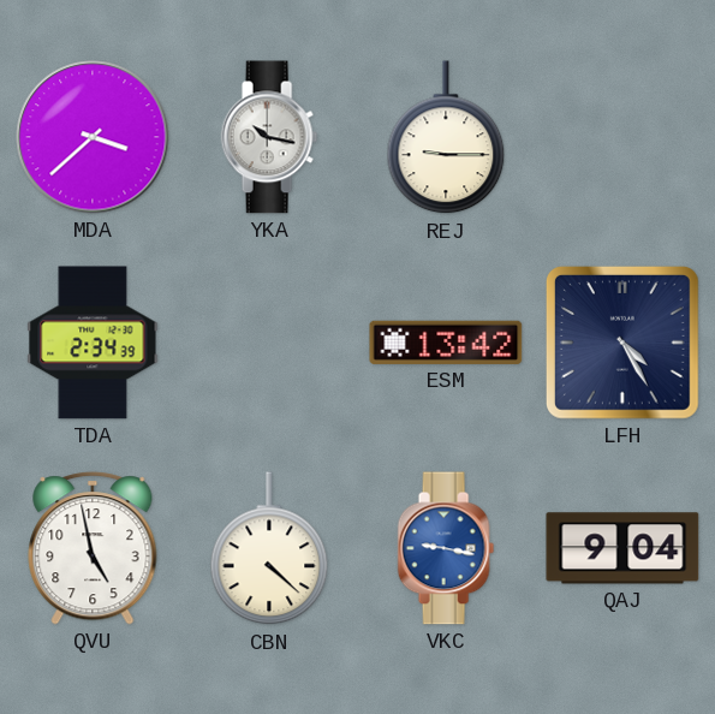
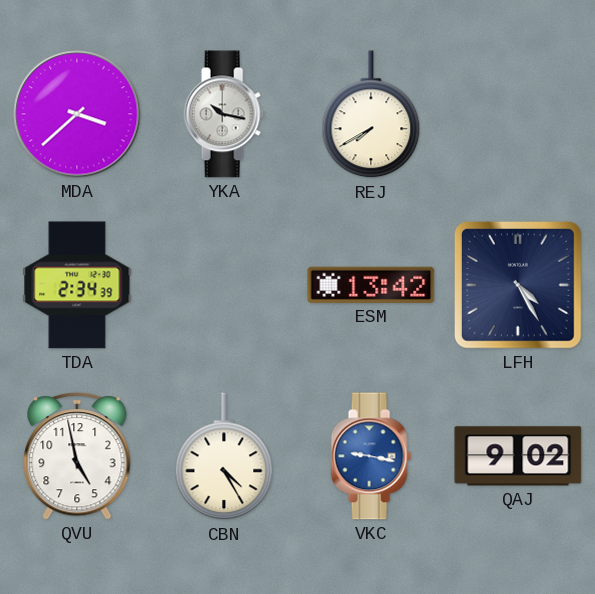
REJ: 9:15 -> 7:40
CBN: 4:22 -> 4:25
QAJ: 9:04 -> 9:02
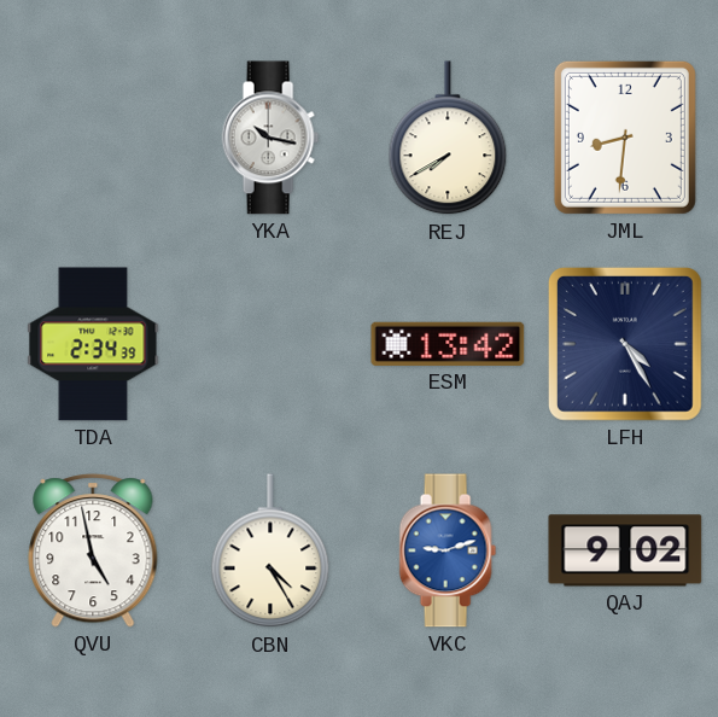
MDA: 3:38 -> none
JML: none -> 8:31
VKC: 9:17 -> 9:12
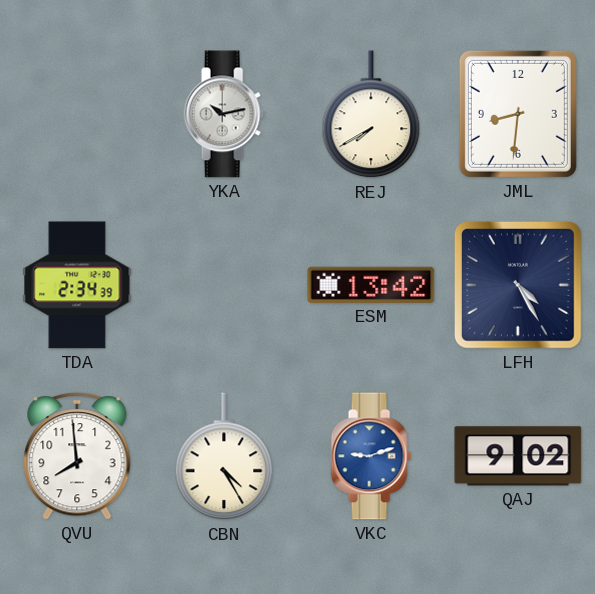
YKA: 10:17 -> 10:13
QVU: 4:58 -> 7:59
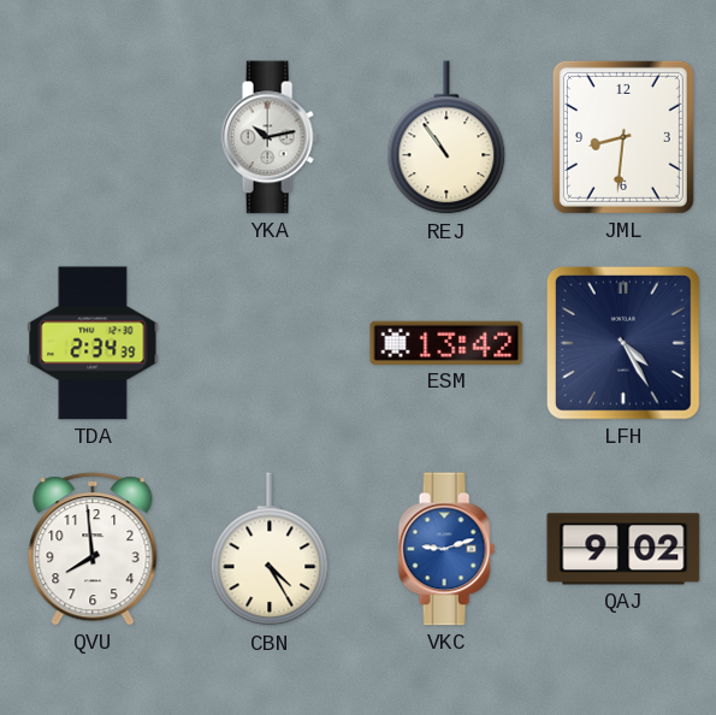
REJ: 7:40 -> 10:54
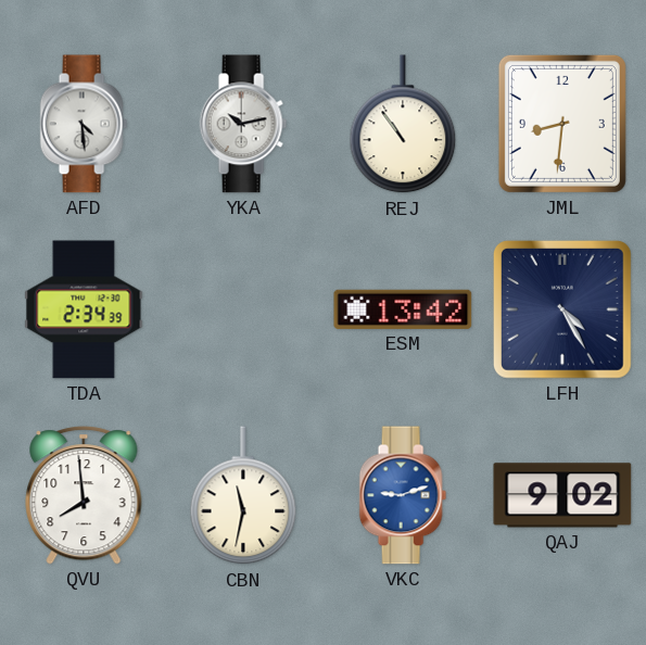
AFD: none -> 4:29
CBN: 4:25 -> 11:32
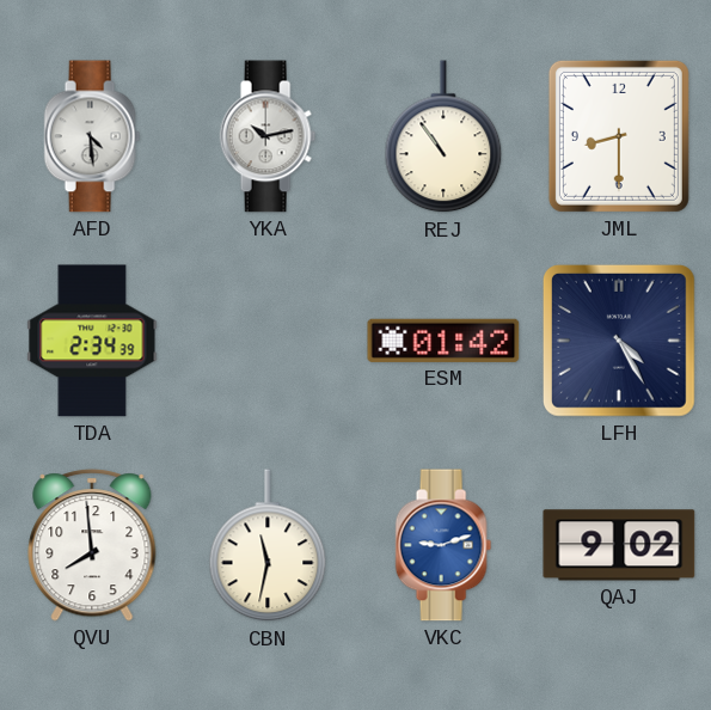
JML: 8:31 -> 8:30
ESM: 13:42 -> 01:42
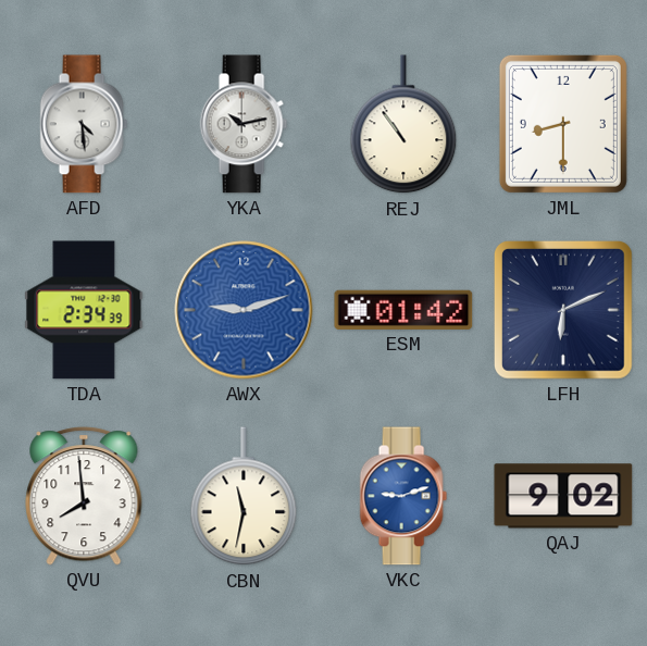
AWX: none -> 9:12
LFH: 4:25 -> 6:11
